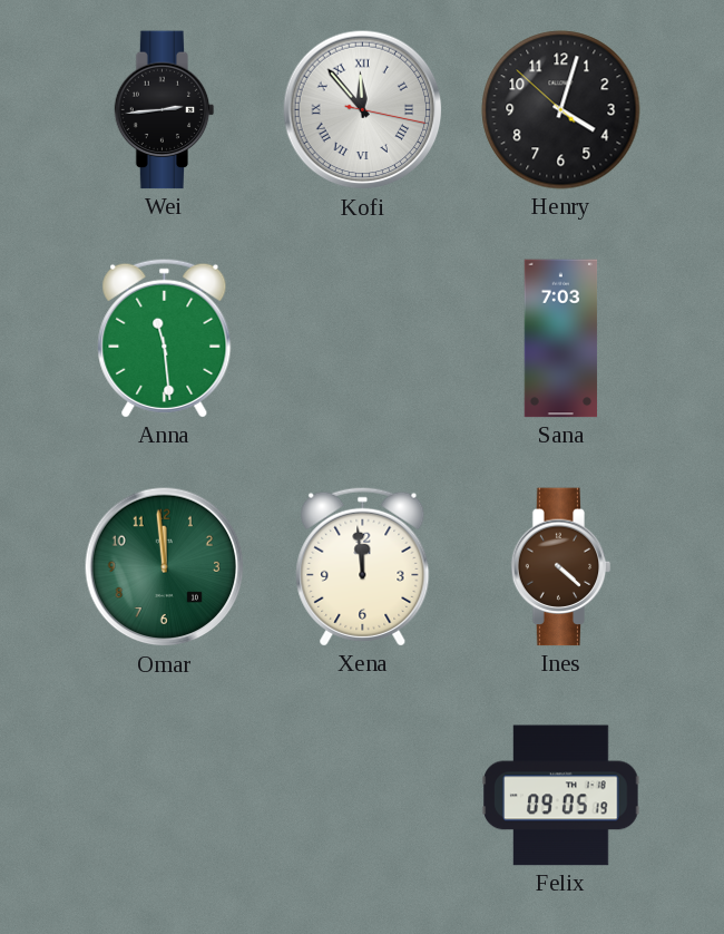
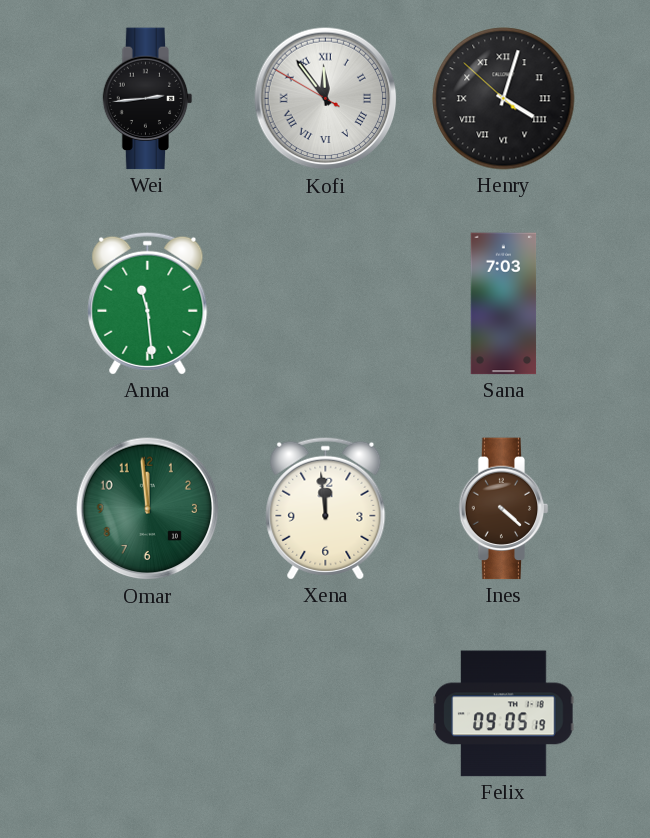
Kofi: 11:53:17 -> 11:53:50
Henry numerals: Arabic -> Roman
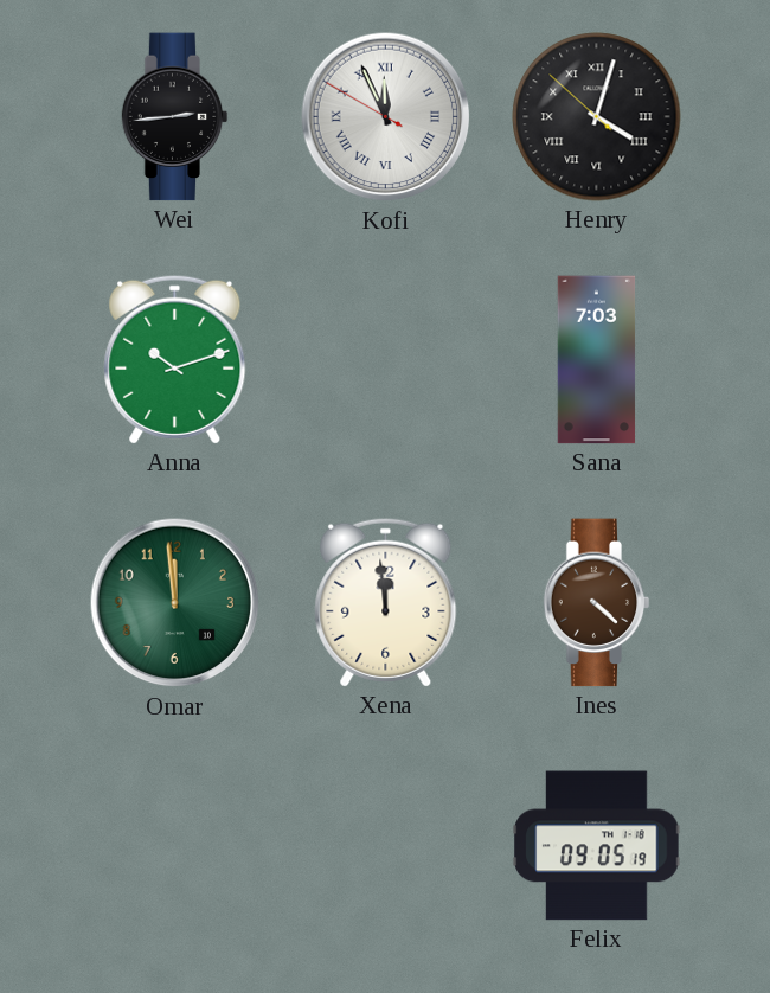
Kofi: 11:53 -> 11:55
Anna: 11:29 -> 10:12
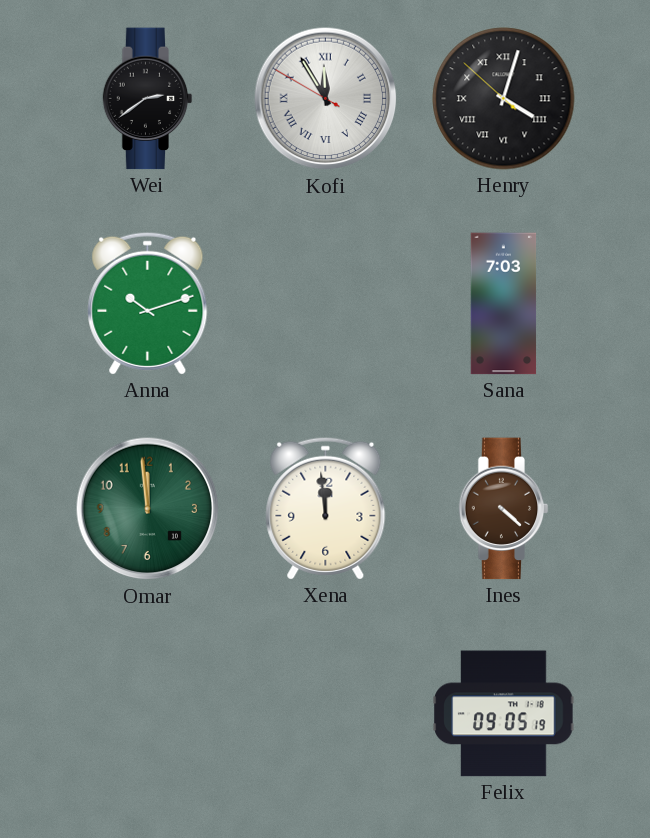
Wei: 2:44 -> 2:39
Kofi: 11:55 -> 11:54
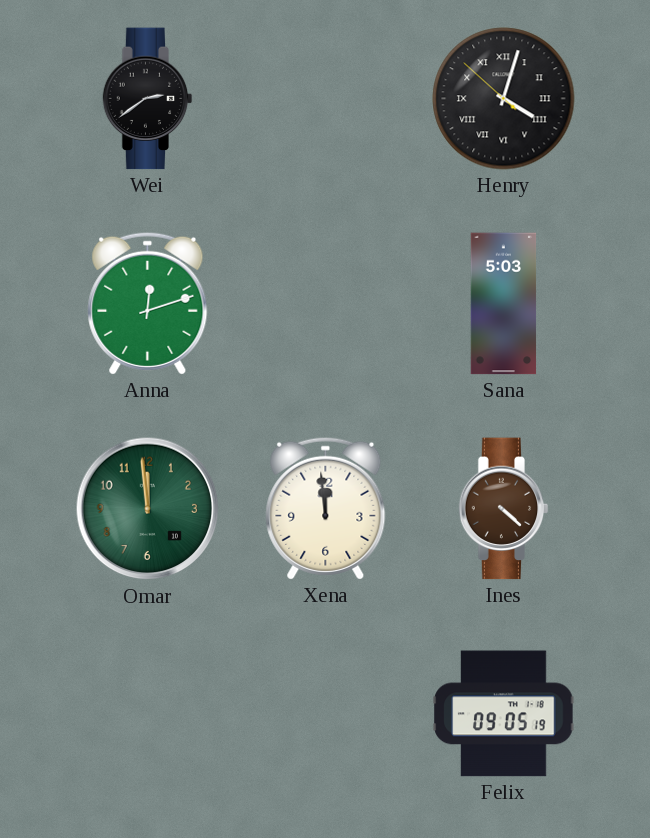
Kofi: 11:54 -> none
Anna: 10:12 -> 12:12
Sana: 7:03 -> 5:03
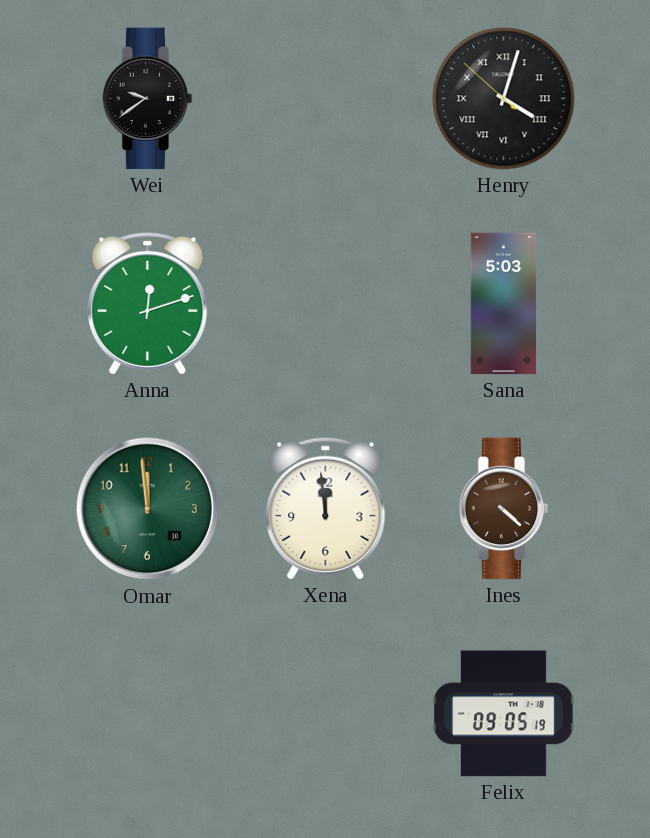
Wei: 2:39 -> 9:39
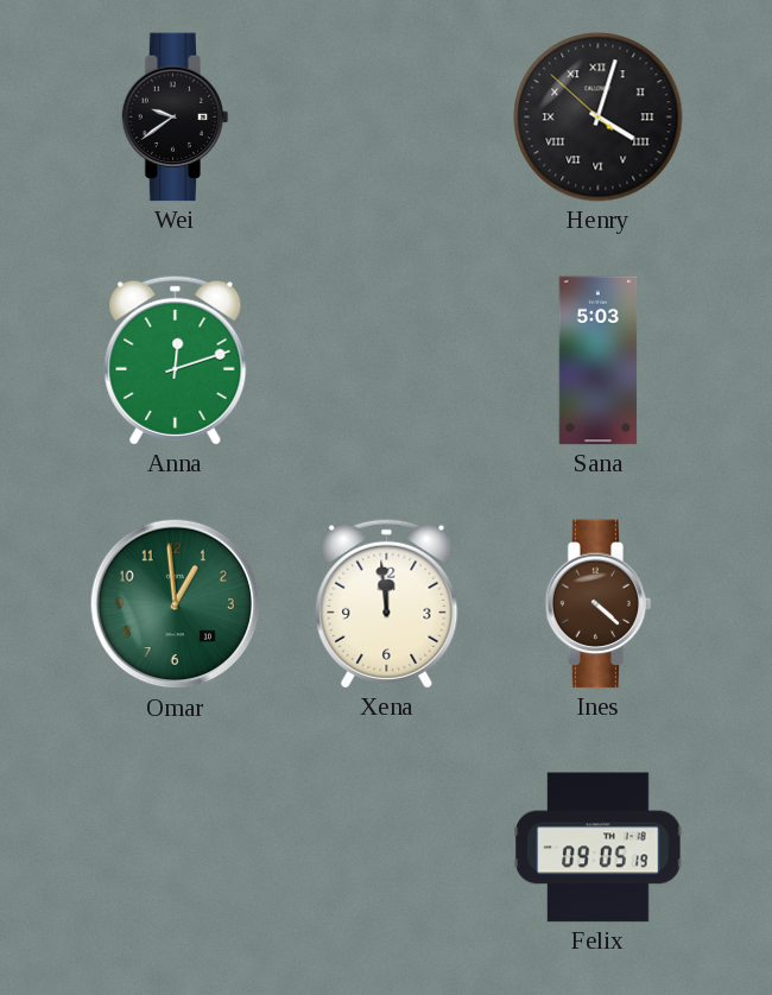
Omar: 11:59 -> 12:59
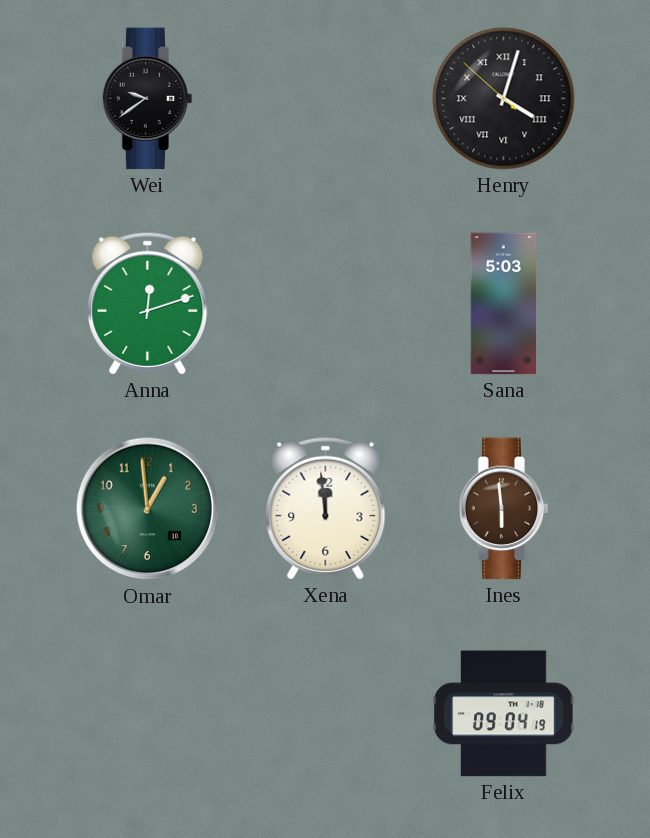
Ines: 4:22 -> 5:59
Felix: 09:05 -> 09:04
